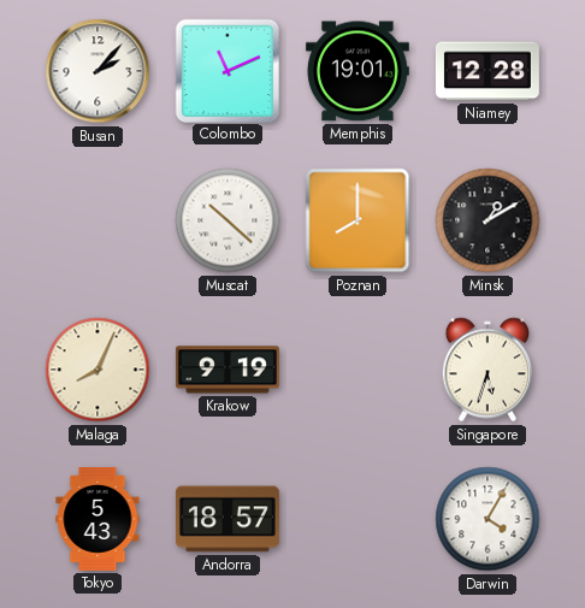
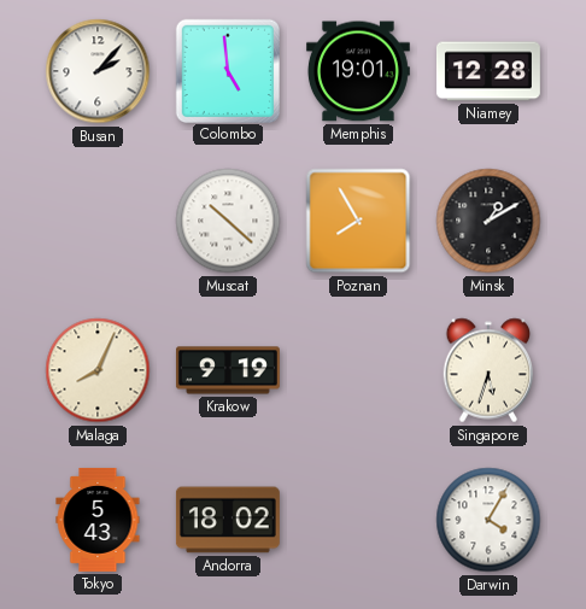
Colombo: 11:11 -> 4:59
Poznan: 8:00 -> 7:55
Andorra: 18:57 -> 18:02
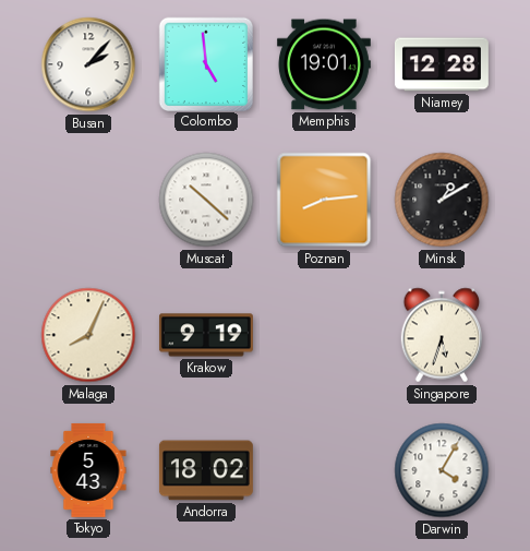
Poznan: 7:55 -> 8:14
